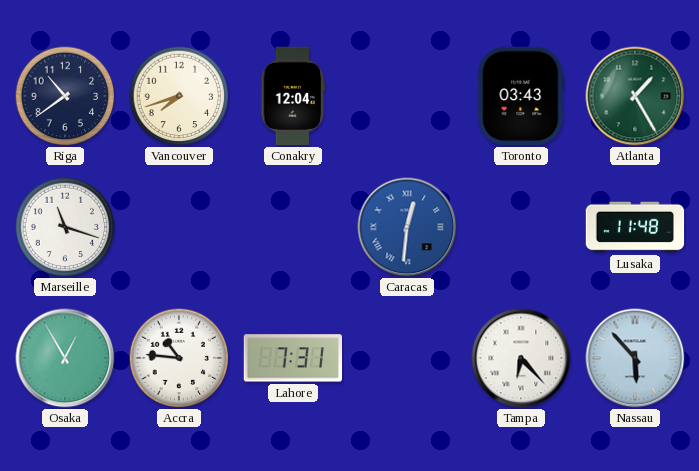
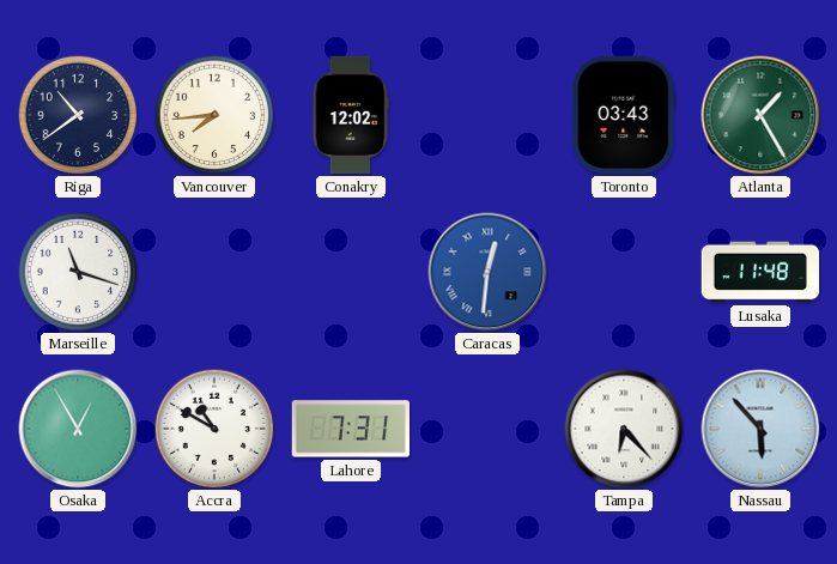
Vancouver: 7:42 -> 7:44
Conakry: 12:04 -> 12:02
Accra: 10:46 -> 10:50
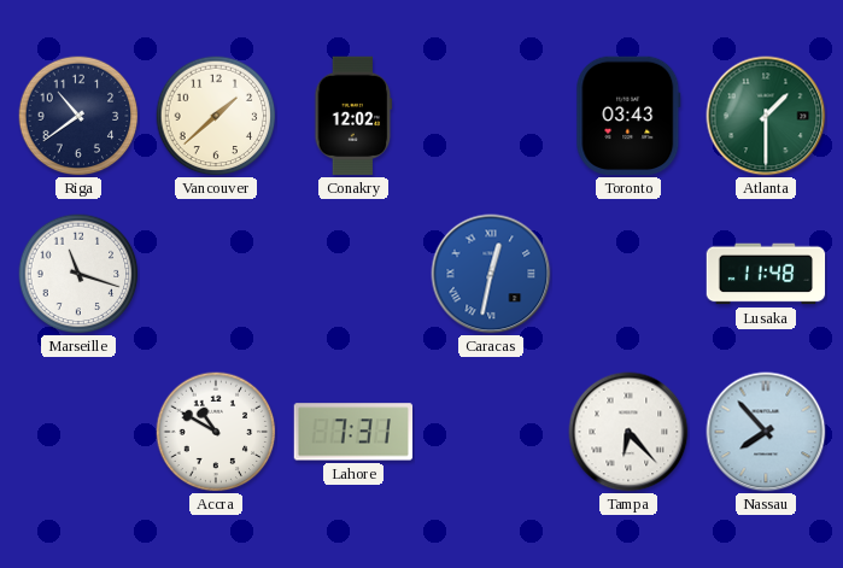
Vancouver: 7:44 -> 1:38
Atlanta: 1:25 -> 1:30
Caracas: 12:31 -> 12:32
Osaka: 12:55 -> none
Nassau: 5:53 -> 7:53
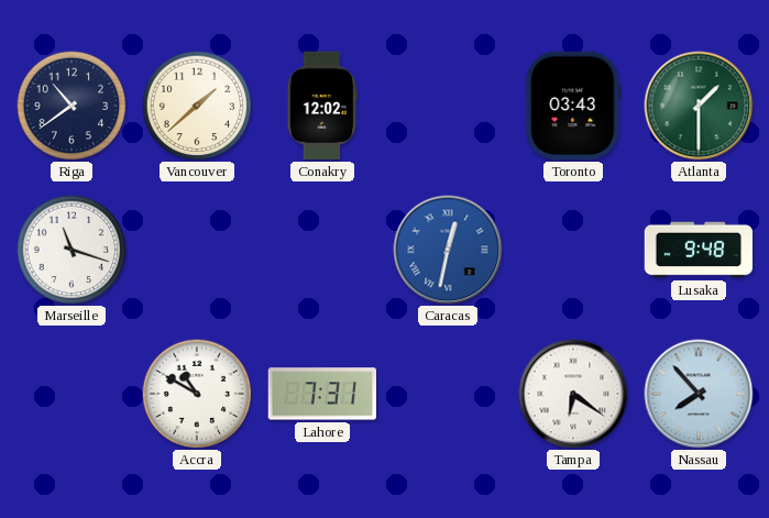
Lusaka: 11:48 -> 9:48
Tampa: 6:23 -> 6:21
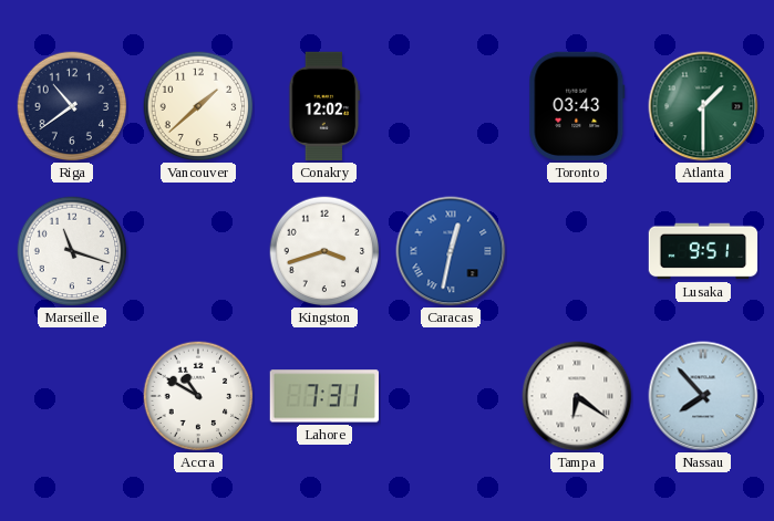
Kingston: none -> 3:42
Lusaka: 9:48 -> 9:51
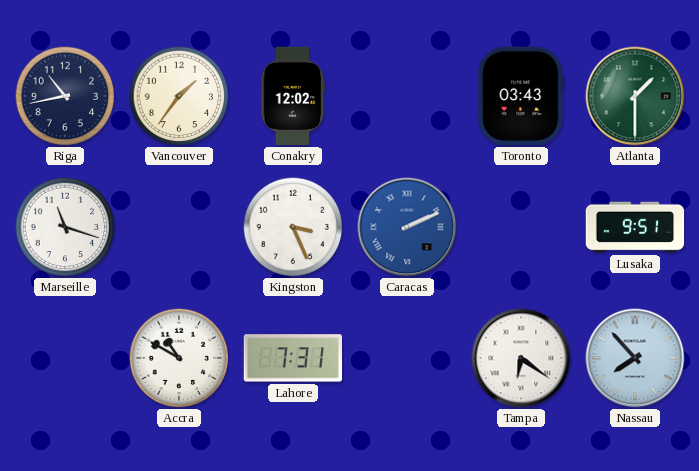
Riga: 10:39 -> 10:43
Vancouver: 1:38 -> 1:36
Kingston: 3:42 -> 3:26
Caracas: 12:32 -> 2:11
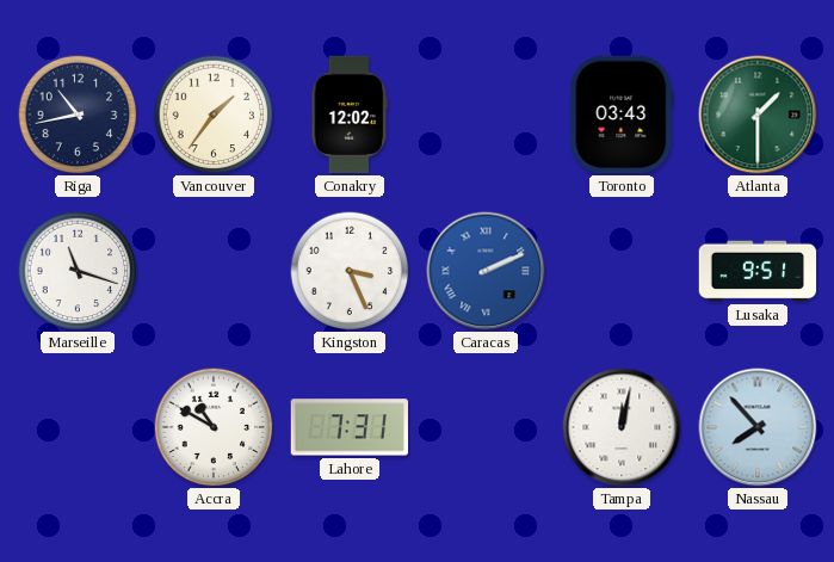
Tampa: 6:21 -> 12:02
